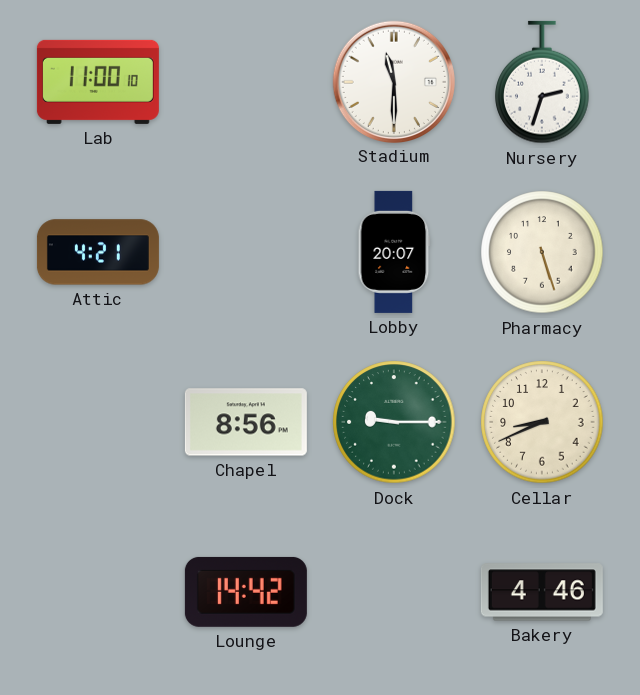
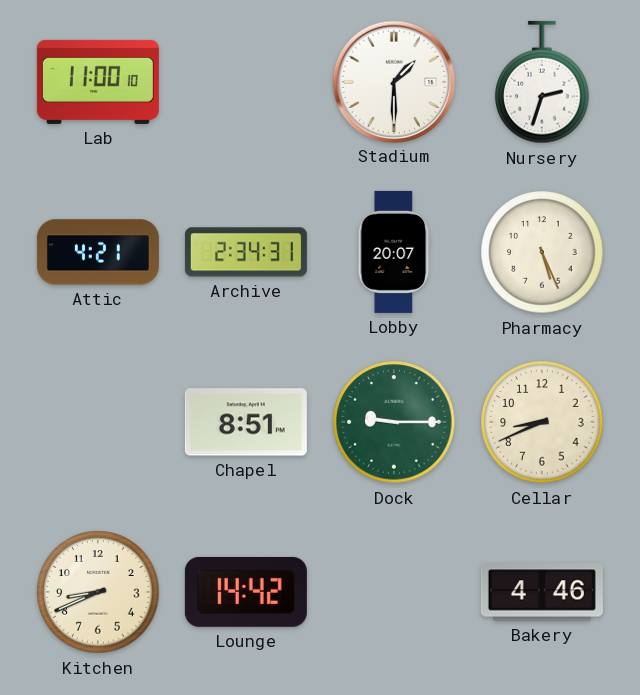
Stadium: 11:30 -> 1:30
Archive: none -> 2:34
Pharmacy: 5:27 -> 5:26
Chapel: 8:56 -> 8:51
Kitchen: none -> 8:41
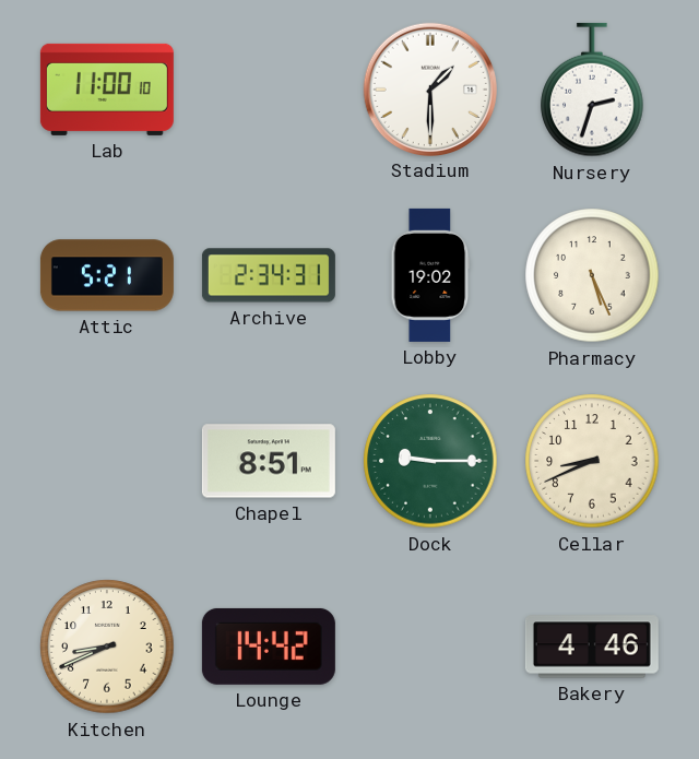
Attic: 4:21 -> 5:21
Lobby: 20:07 -> 19:02
